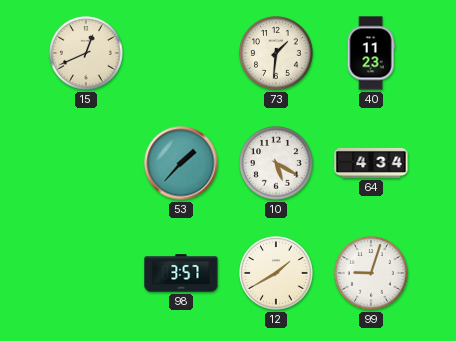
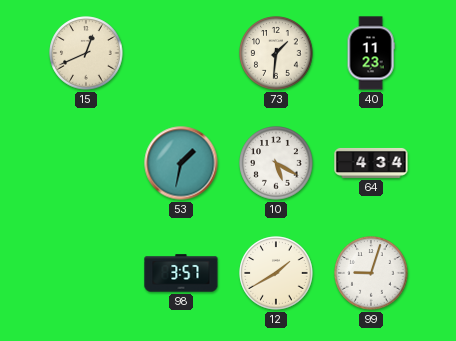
53: 1:37 -> 1:32
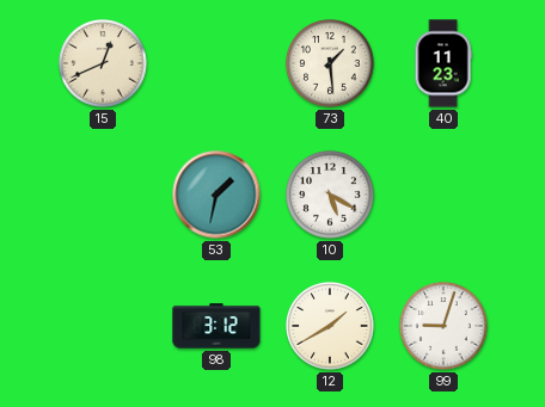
73: 1:31 -> 1:29
64: 4:34 -> none
98: 3:57 -> 3:12
